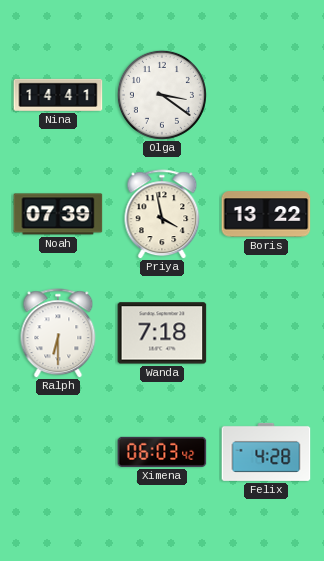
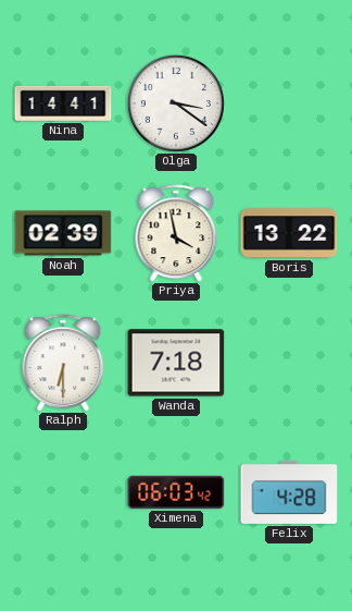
Noah: 07:39 -> 02:39
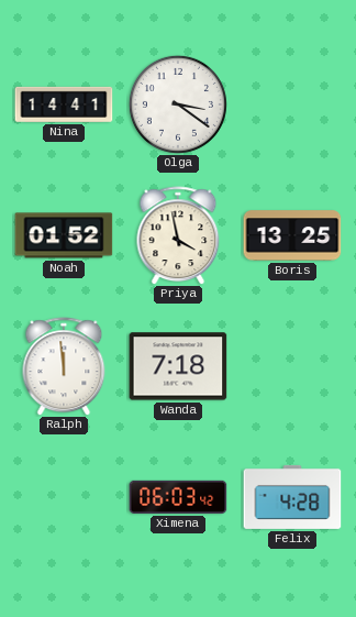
Noah: 02:39 -> 01:52
Boris: 13:22 -> 13:25
Ralph: 6:30 -> 11:59
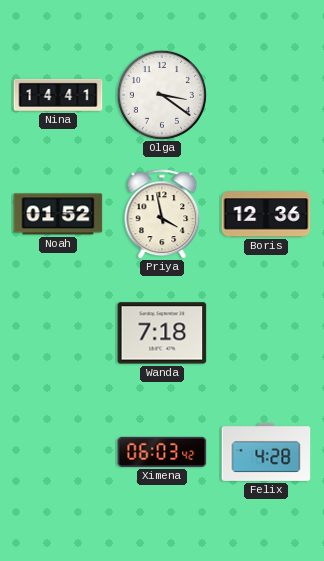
Boris: 13:25 -> 12:36
Ralph: 11:59 -> none
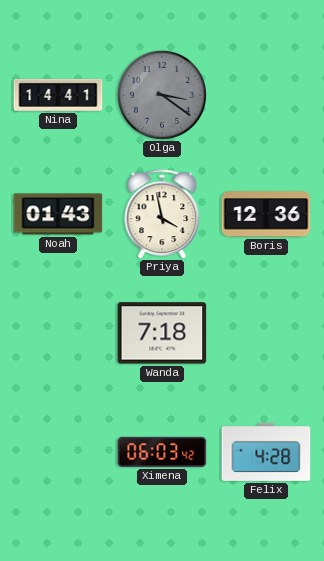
Olga dial: white -> grey
Noah: 01:52 -> 01:43
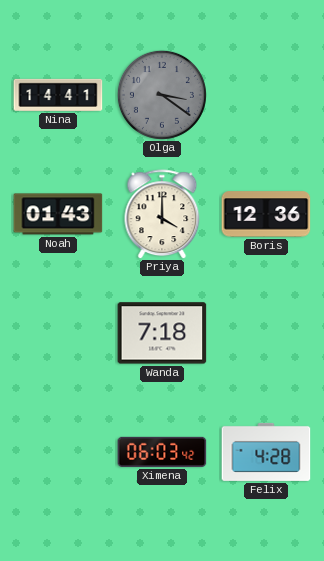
Priya: 3:58 -> 4:00
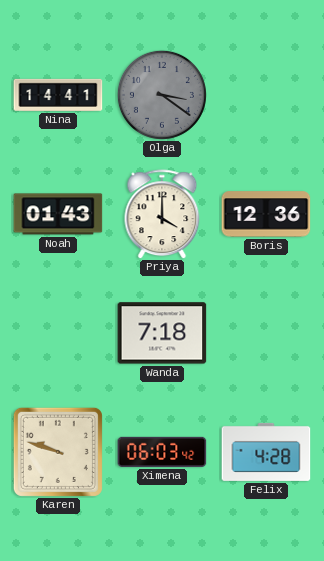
Karen: none -> 9:48
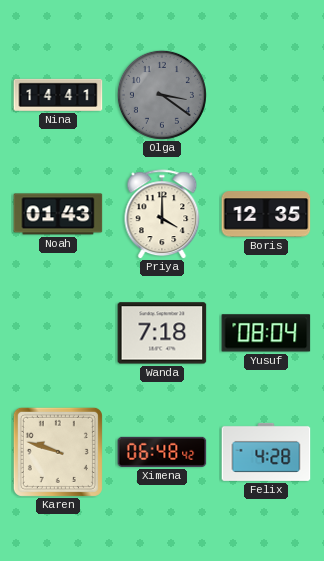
Boris: 12:36 -> 12:35
Yusuf: none -> 08:04
Ximena: 06:03 -> 06:48
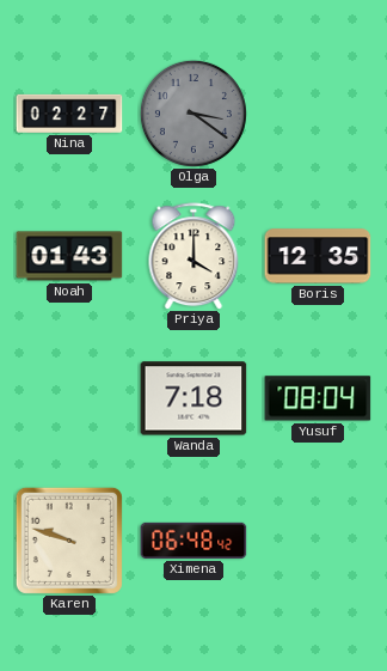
Nina: 14:41 -> 02:27
Felix: 4:28 -> none
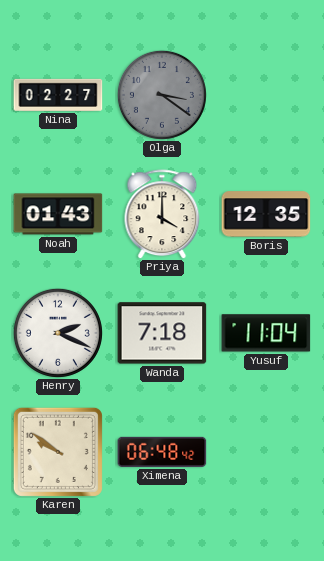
Henry: none -> 2:19
Yusuf: 08:04 -> 11:04
Karen: 9:48 -> 9:51
